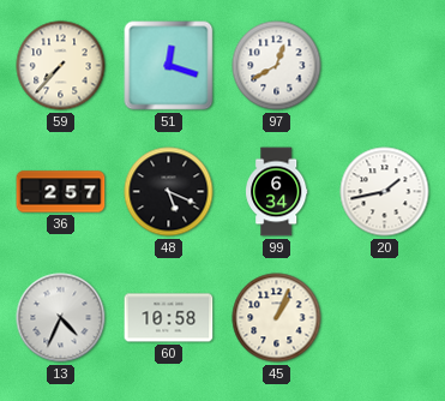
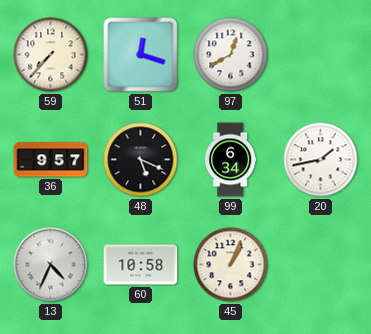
36: 2:57 -> 9:57
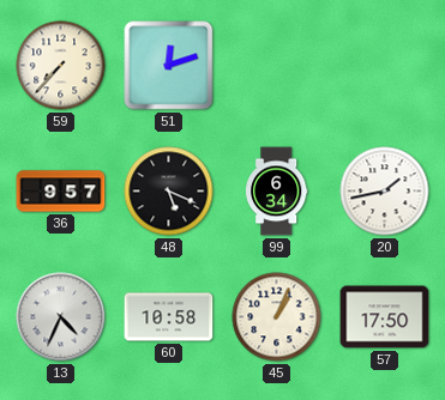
51: 12:18 -> 12:12
97: 12:40 -> none
57: none -> 17:50
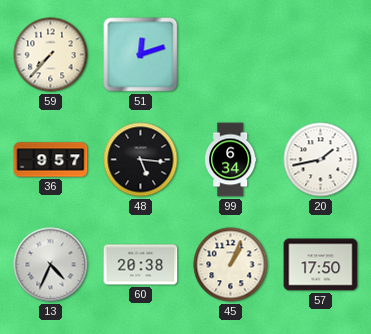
48: 5:19 -> 5:16
60: 10:58 -> 20:38
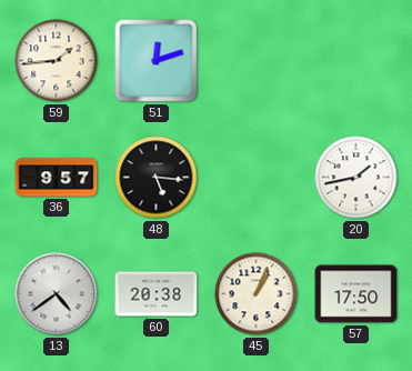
59: 7:37 -> 1:44
99: 6:34 -> none
13: 4:34 -> 4:39
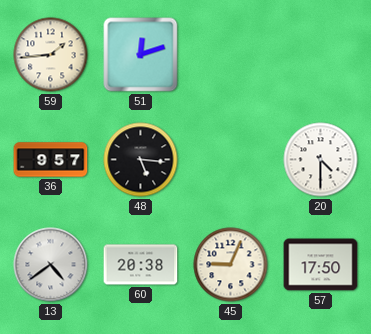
20: 1:43 -> 4:30
45: 1:04 -> 9:04
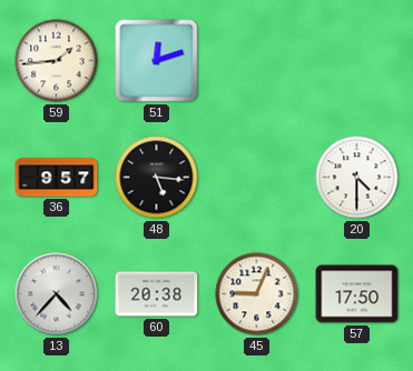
13: 4:39 -> 4:37
